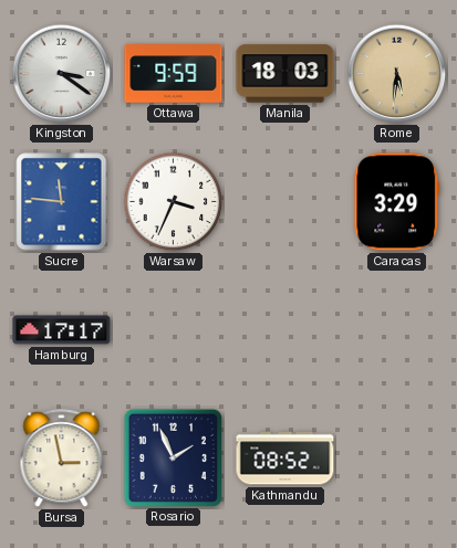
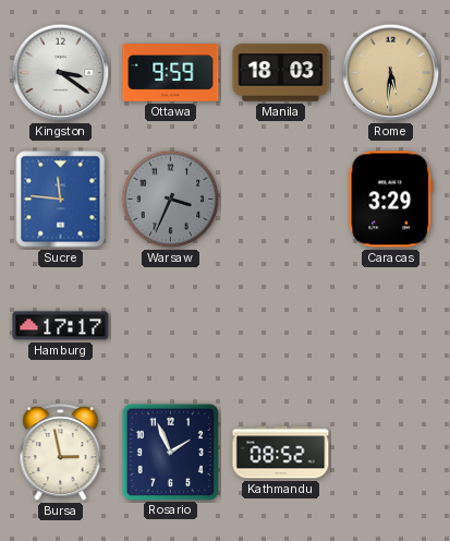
Warsaw dial: white -> grey
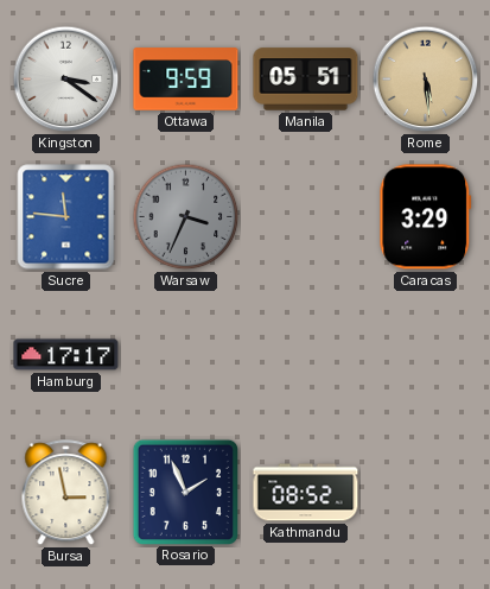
Manila: 18:03 -> 05:51
Rome: 5:31 -> 5:29
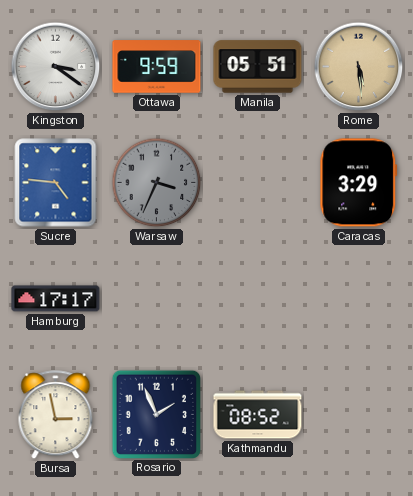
Sucre: 11:46 -> 4:46
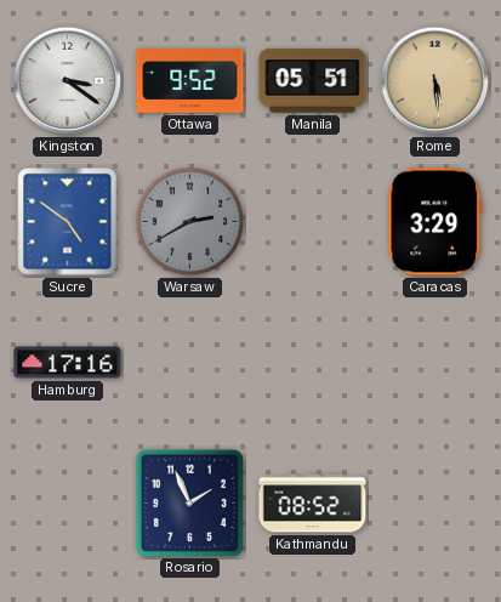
Ottawa: 9:59 -> 9:52
Sucre: 4:46 -> 4:51
Warsaw: 3:34 -> 2:40
Hamburg: 17:17 -> 17:16
Bursa: 2:58 -> none
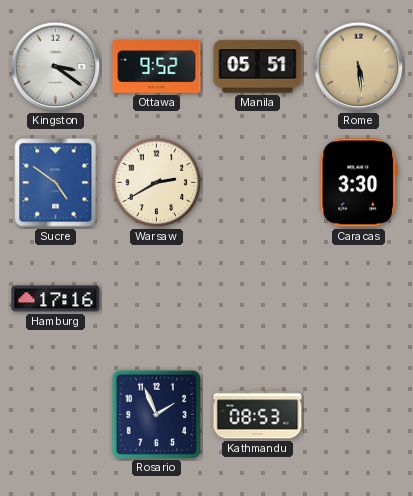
Warsaw dial: grey -> cream
Caracas: 3:29 -> 3:30
Kathmandu: 08:52 -> 08:53
